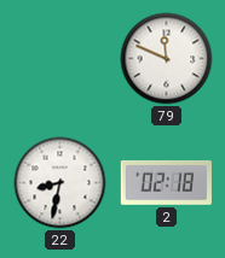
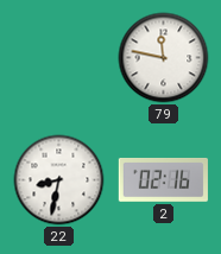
79: 11:49 -> 11:47
2: 02:18 -> 02:16
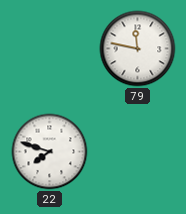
22: 8:32 -> 7:48
2: 02:16 -> none
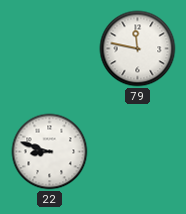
22: 7:48 -> 8:48
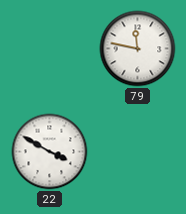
22: 8:48 -> 3:50
